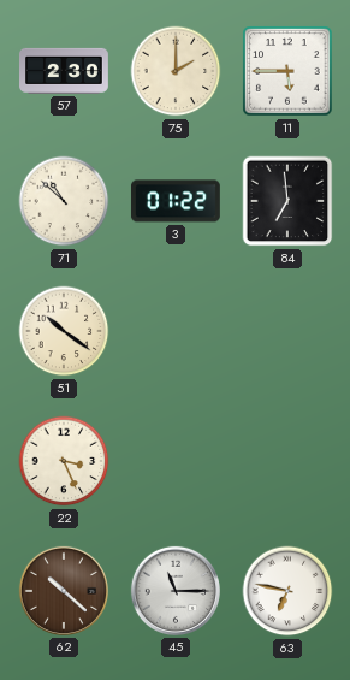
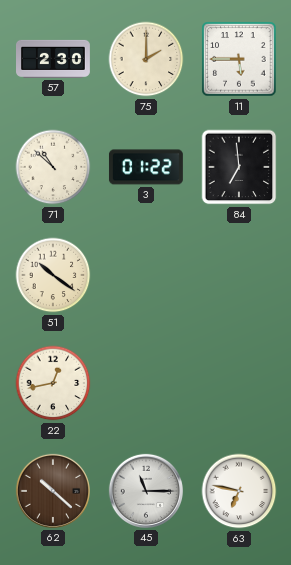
22: 3:26 -> 12:43
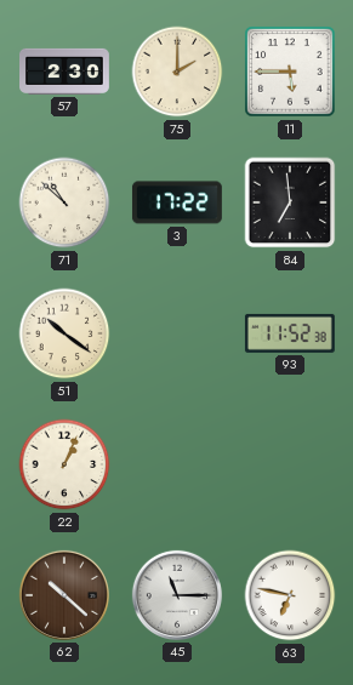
3: 01:22 -> 17:22
93: none -> 11:52
22: 12:43 -> 1:04
